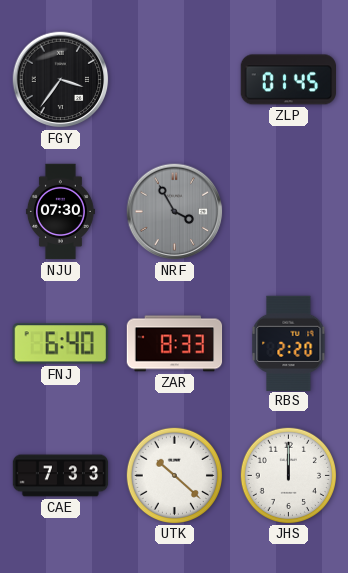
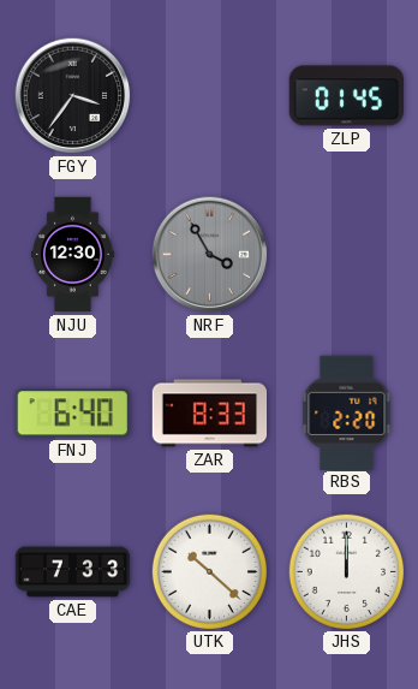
NJU: 07:30 -> 12:30
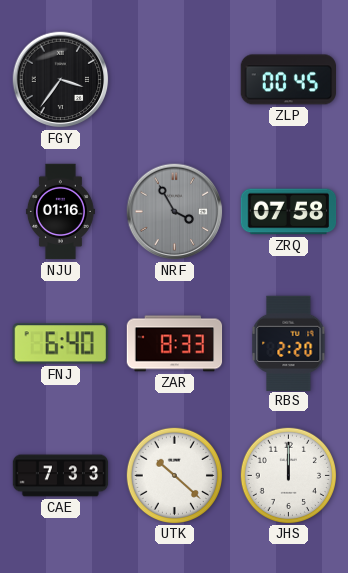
ZLP: 01:45 -> 00:45
NJU: 12:30 -> 01:16
ZRQ: none -> 07:58
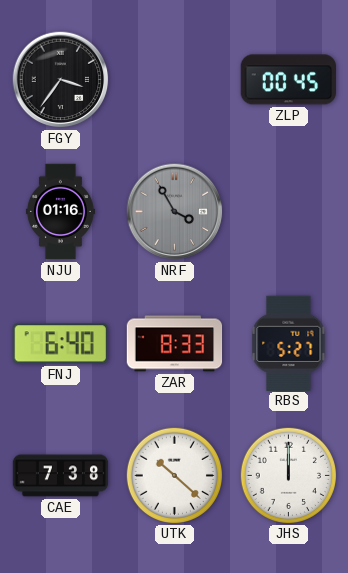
ZRQ: 07:58 -> none
RBS: 2:20 -> 5:27
CAE: 7:33 -> 7:38
